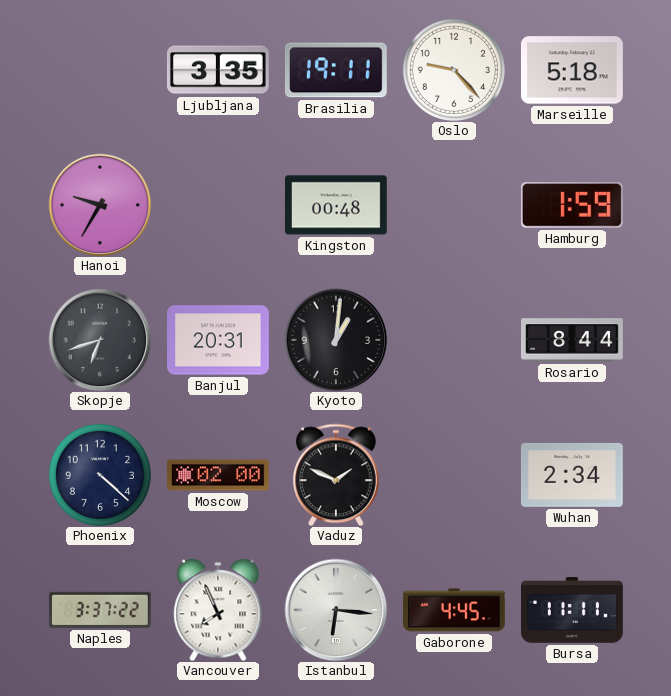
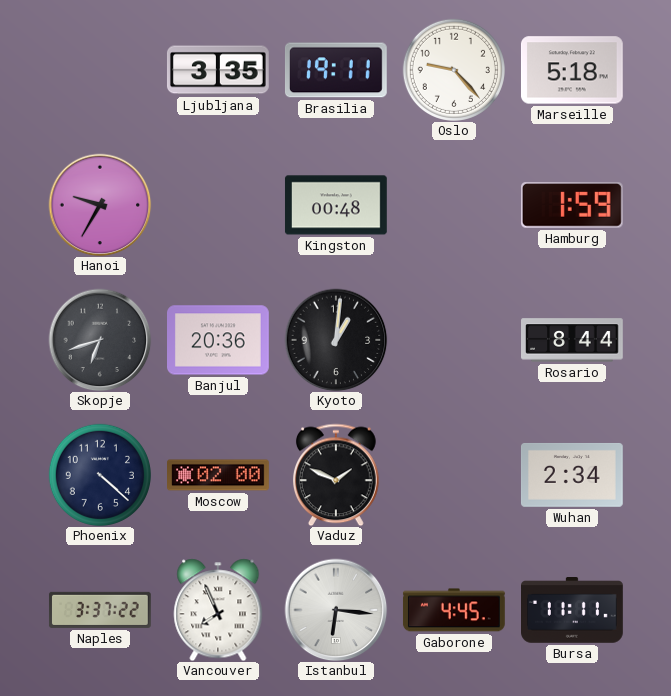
Banjul: 20:31 -> 20:36
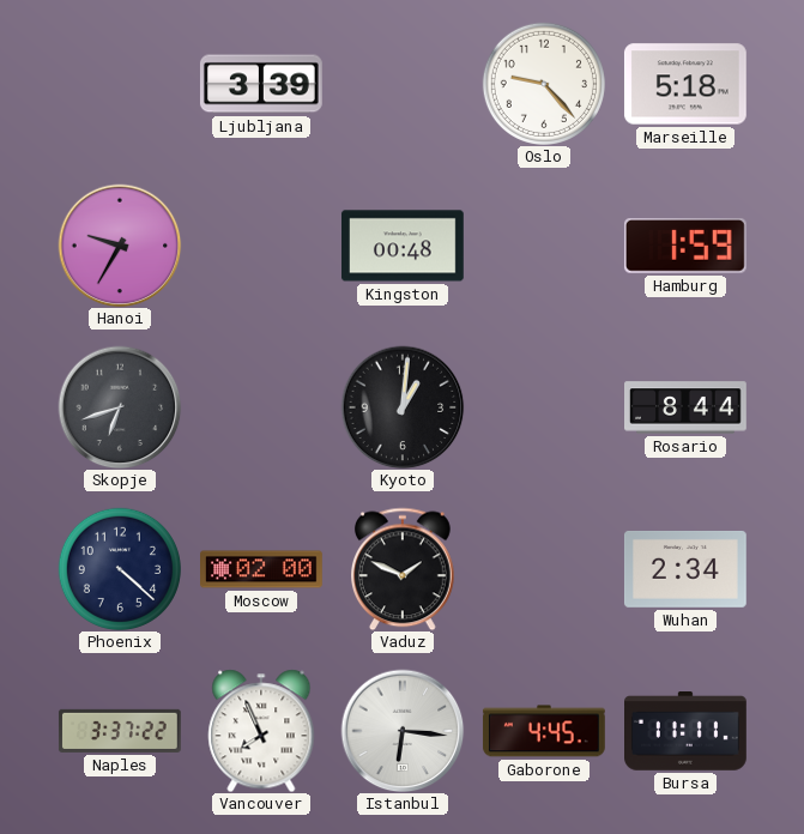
Ljubljana: 3:35 -> 3:39
Brasilia: 19:11 -> none
Banjul: 20:36 -> none
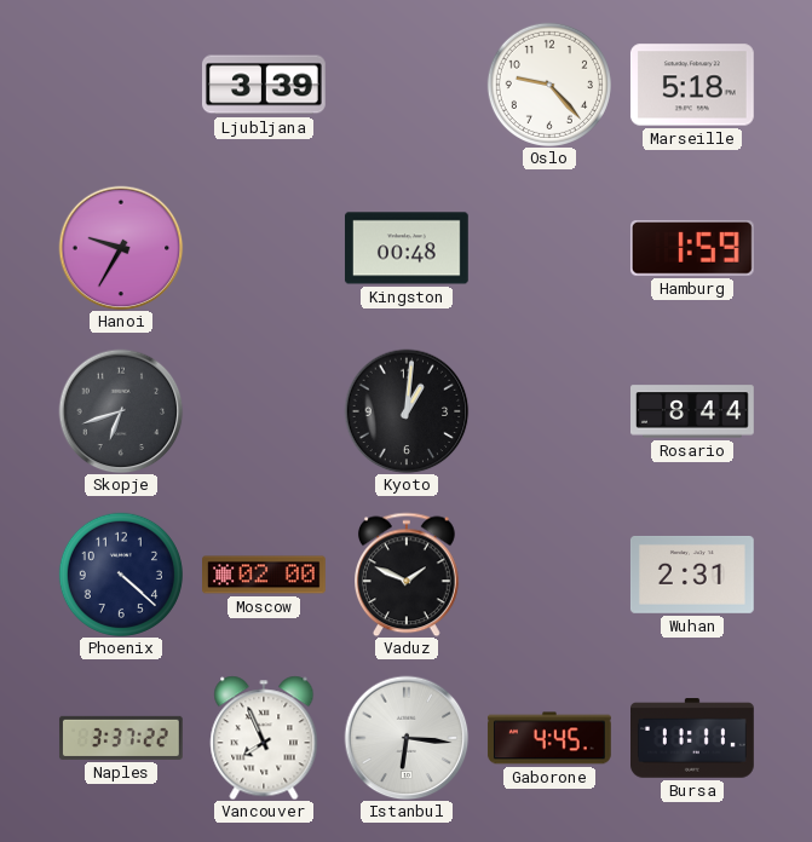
Wuhan: 2:34 -> 2:31
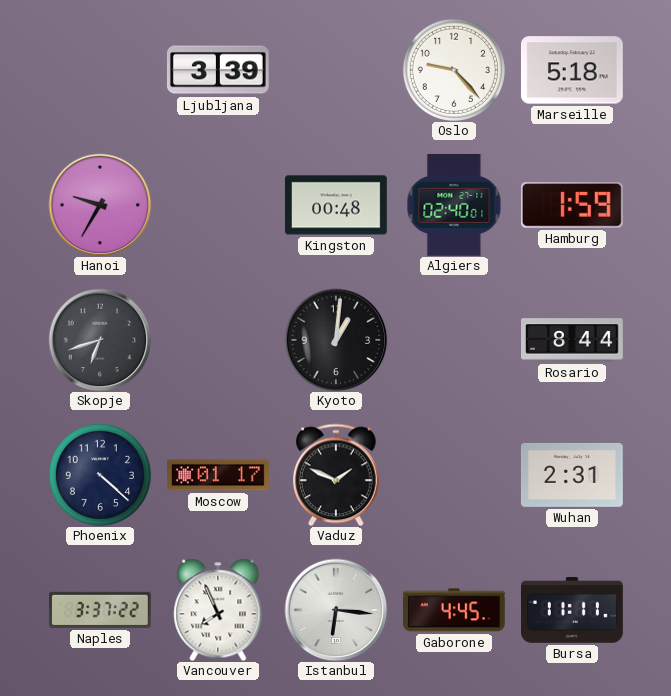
Algiers: none -> 02:40
Moscow: 02:00 -> 01:17
